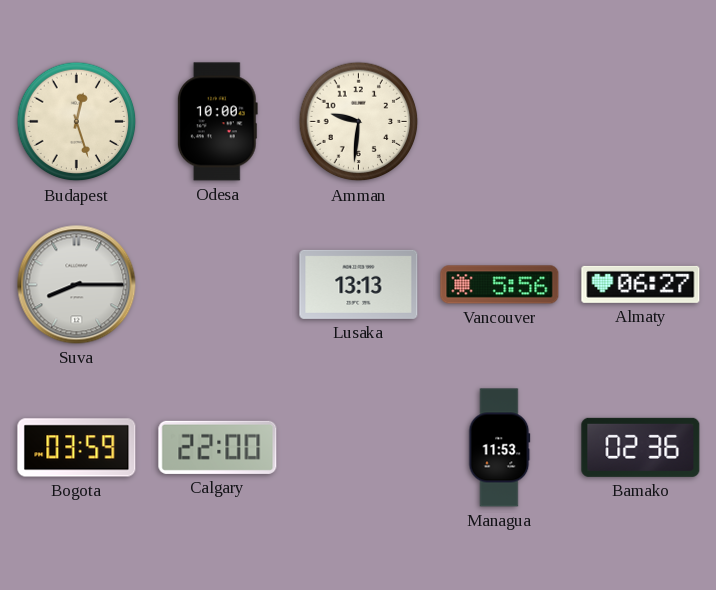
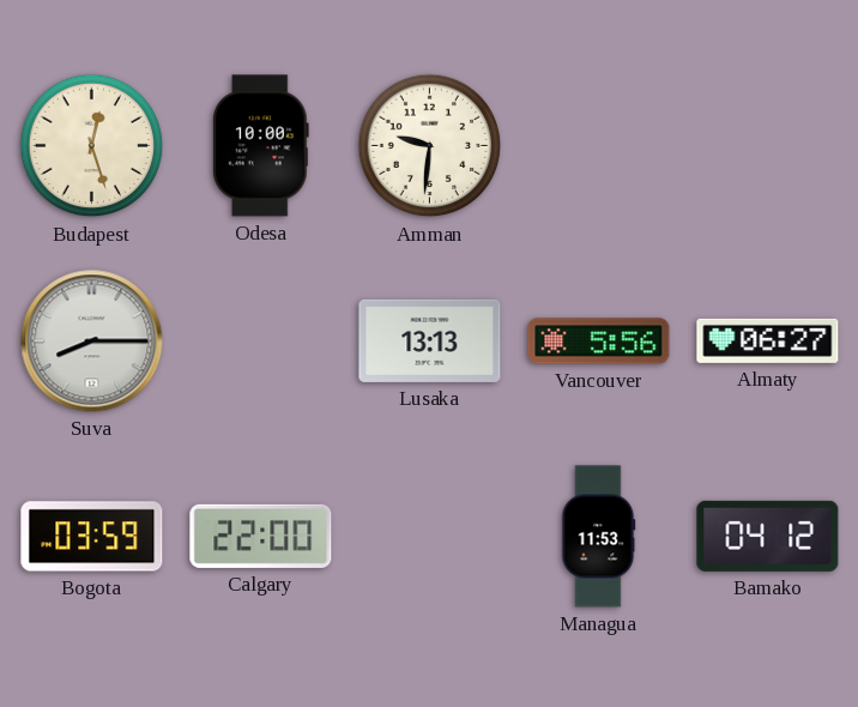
Bamako: 02:36 -> 04:12
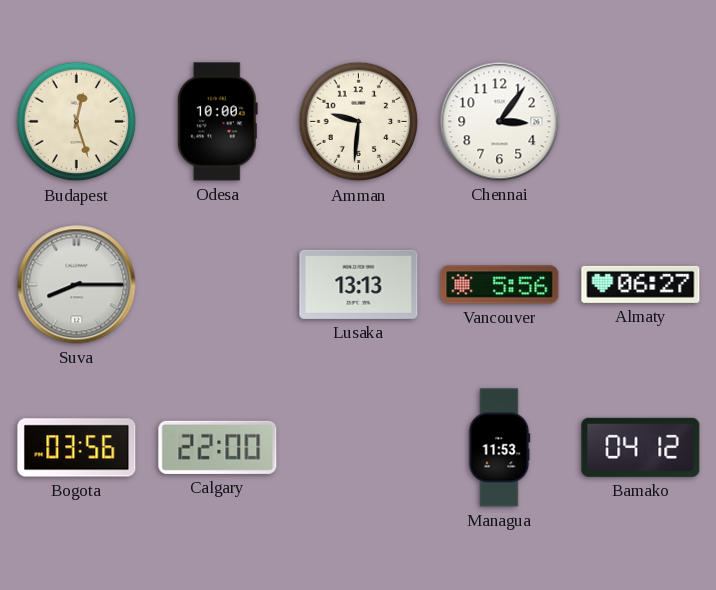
Chennai: none -> 3:06
Bogota: 03:59 -> 03:56
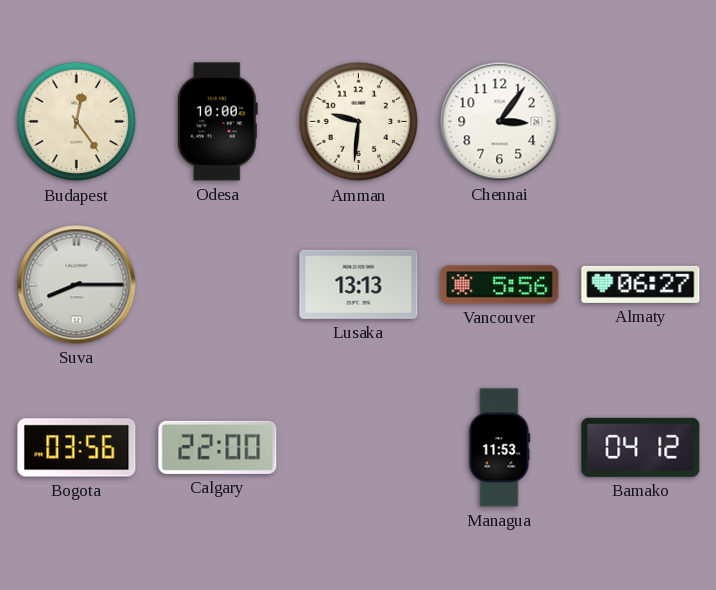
Budapest: 12:27 -> 12:24
